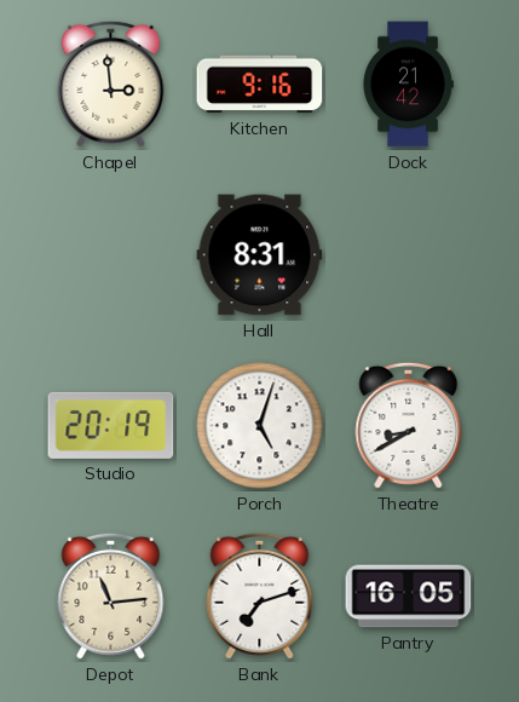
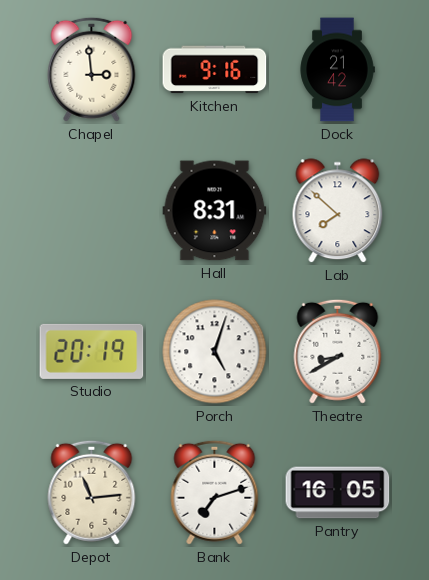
Lab: none -> 7:52
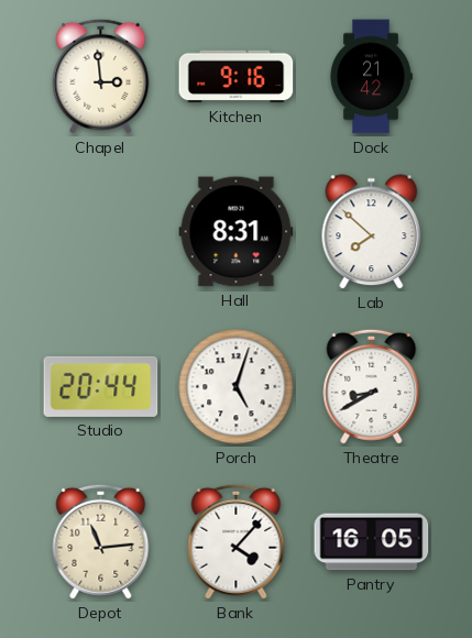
Studio: 20:19 -> 20:44
Bank: 7:12 -> 4:07
